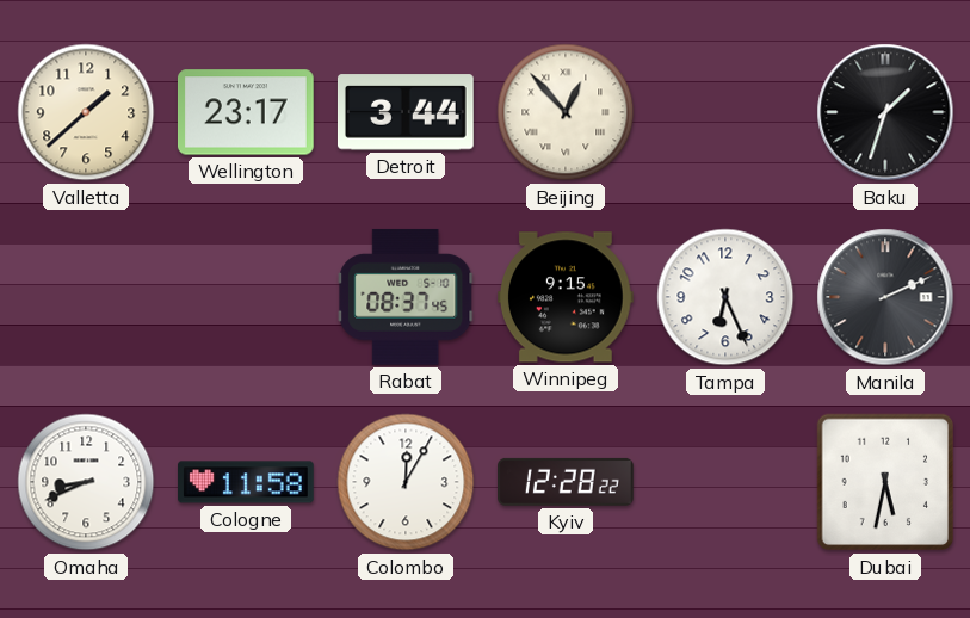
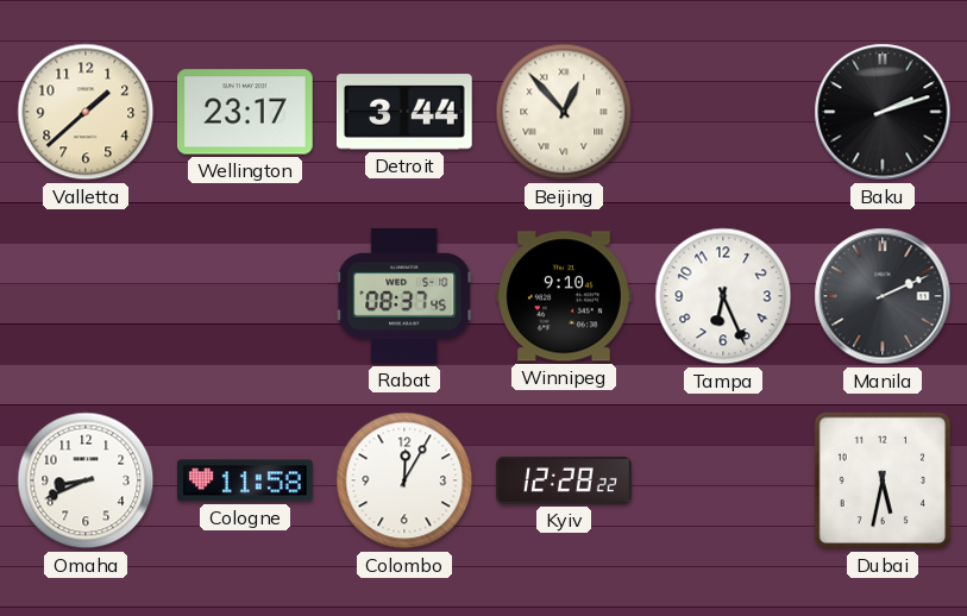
Baku: 1:33 -> 2:12
Winnipeg: 9:15 -> 9:10
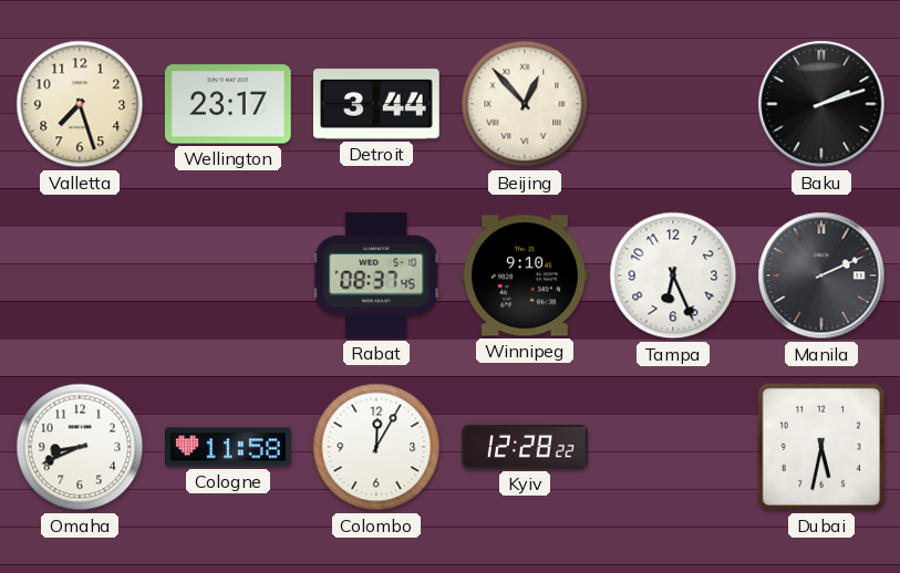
Valletta: 1:38 -> 7:27
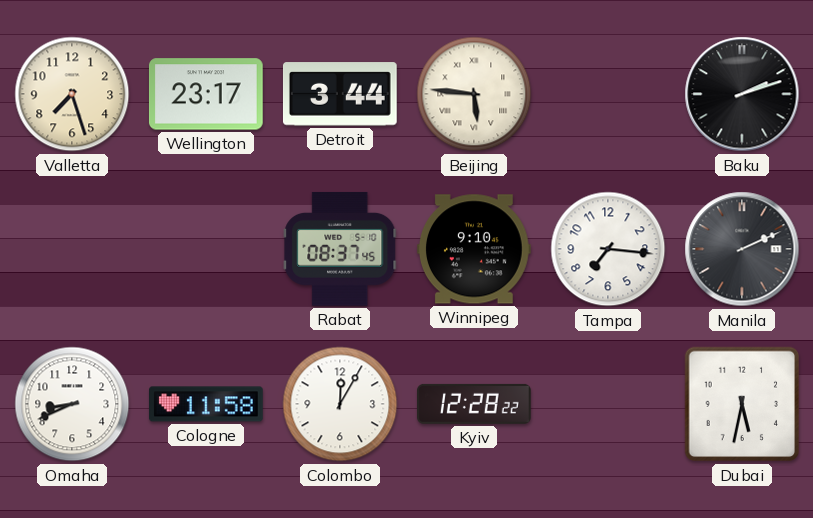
Beijing: 12:53 -> 5:46
Tampa: 6:26 -> 7:16
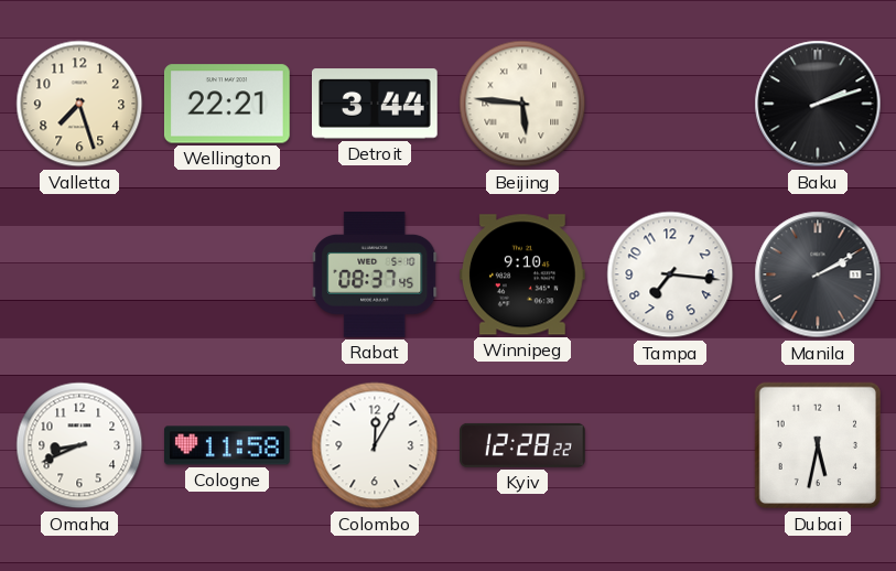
Wellington: 23:17 -> 22:21
Manila: 2:11 -> 2:10
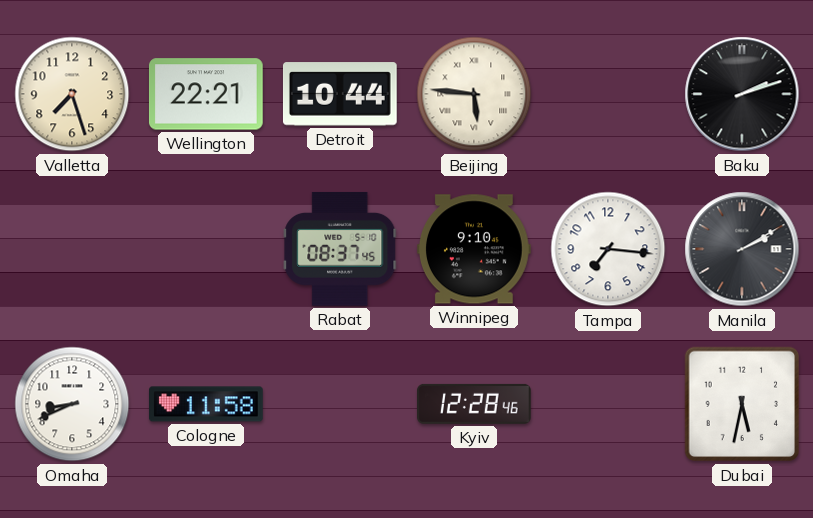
Detroit: 3:44 -> 10:44
Colombo: 12:05 -> none
Kyiv: 12:28:22 -> 12:28:46
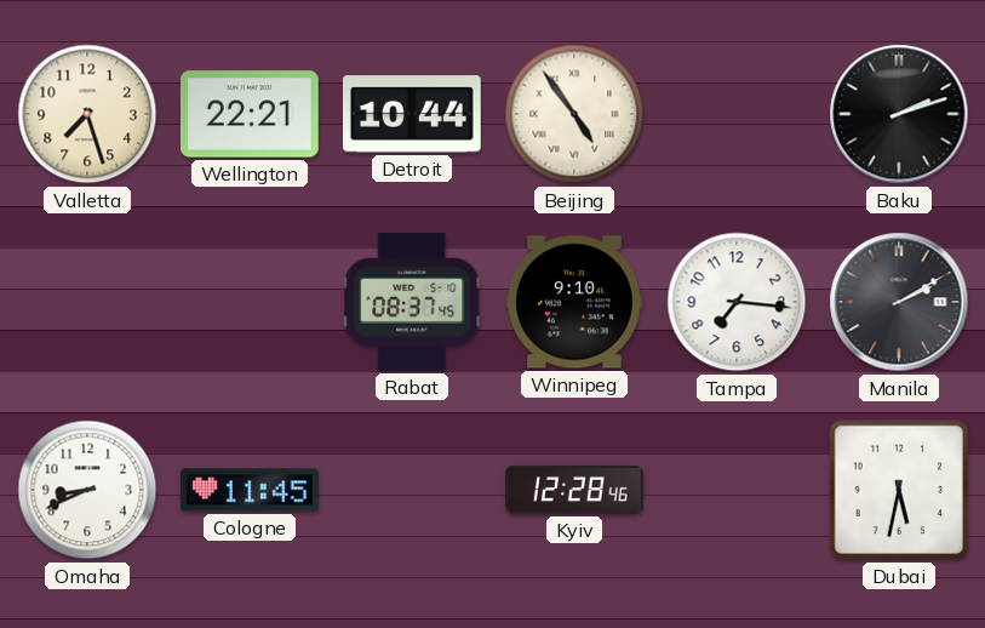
Beijing: 5:46 -> 4:54
Cologne: 11:58 -> 11:45
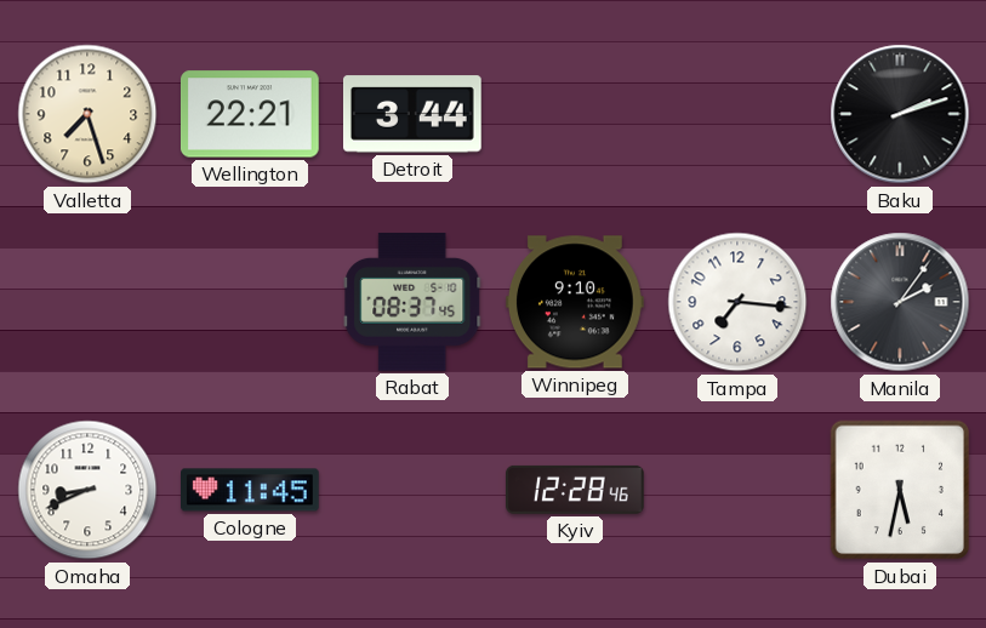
Detroit: 10:44 -> 3:44
Beijing: 4:54 -> none
Manila: 2:10 -> 2:06
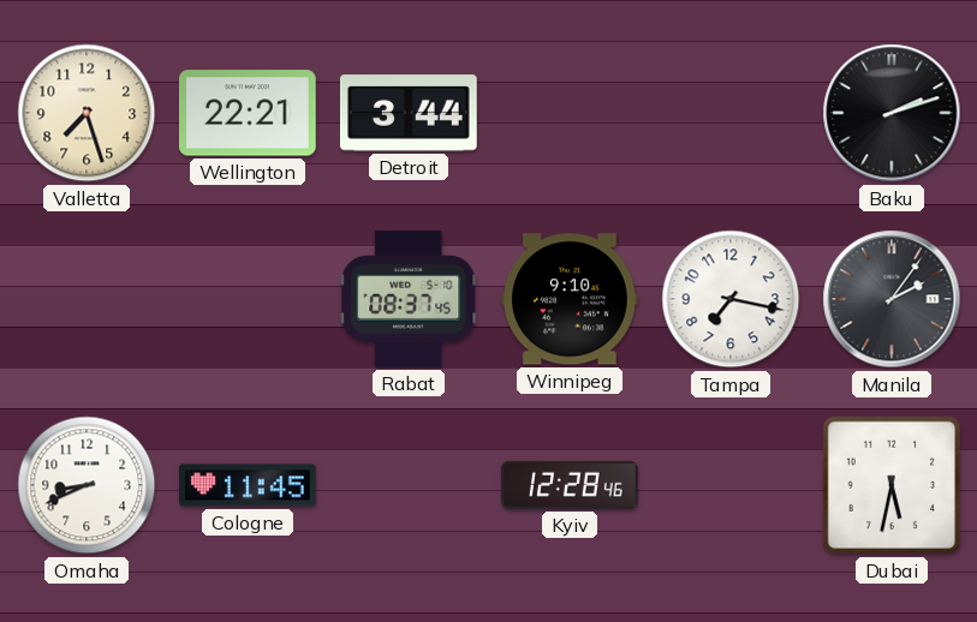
Tampa: 7:16 -> 7:17
